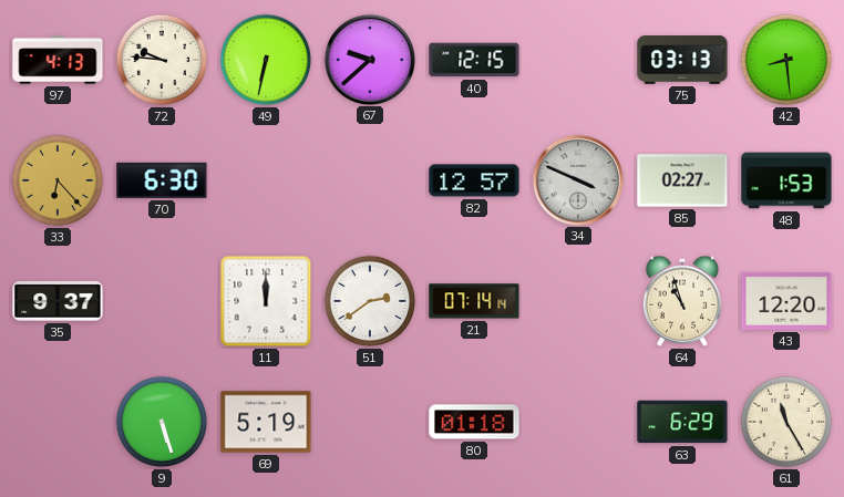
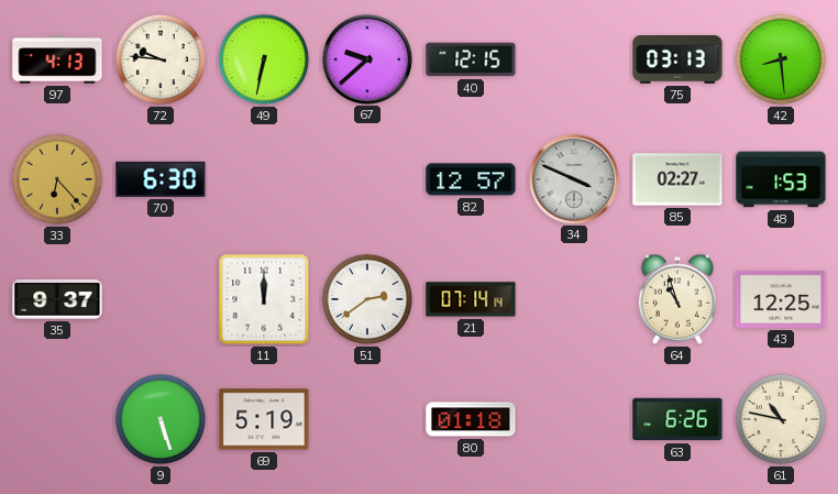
43: 12:20 -> 12:25
63: 6:29 -> 6:26
61: 11:25 -> 10:47
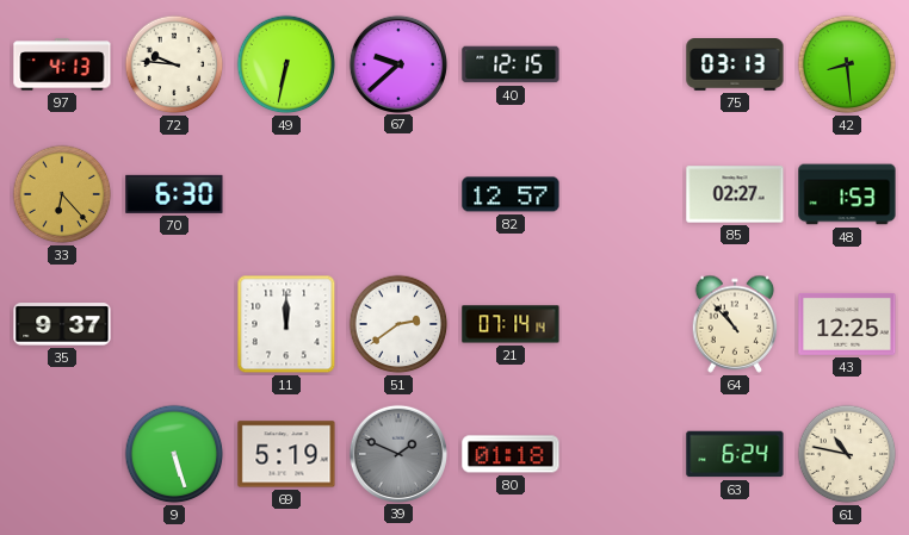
34: 3:49 -> none
64: 10:57 -> 10:53
39: none -> 1:49
63: 6:26 -> 6:24
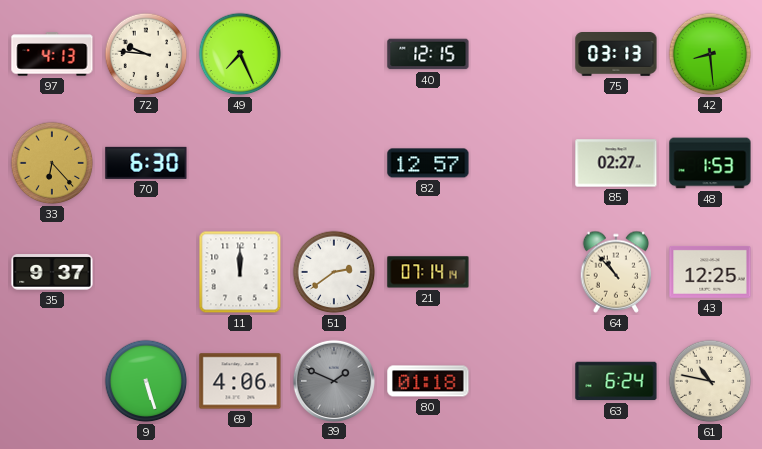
49: 6:32 -> 7:26
67: 9:38 -> none
69: 5:19 -> 4:06
